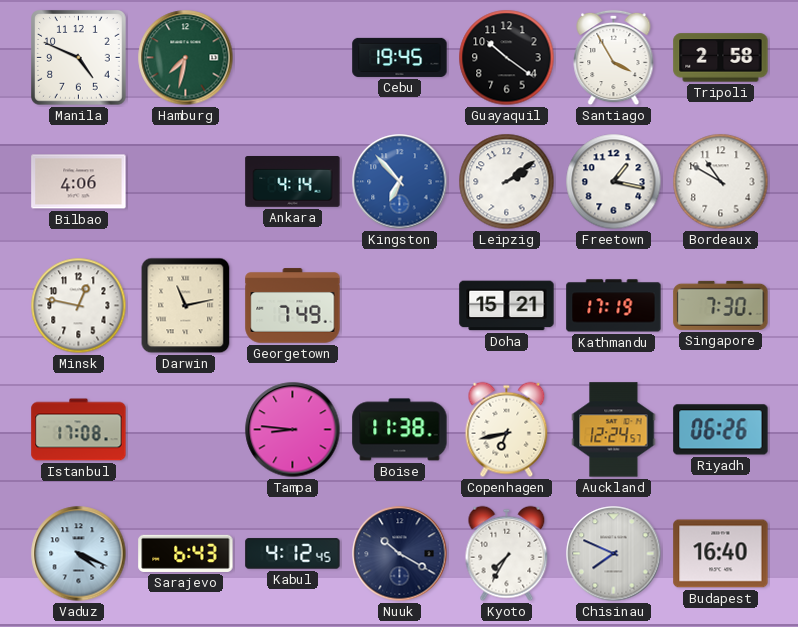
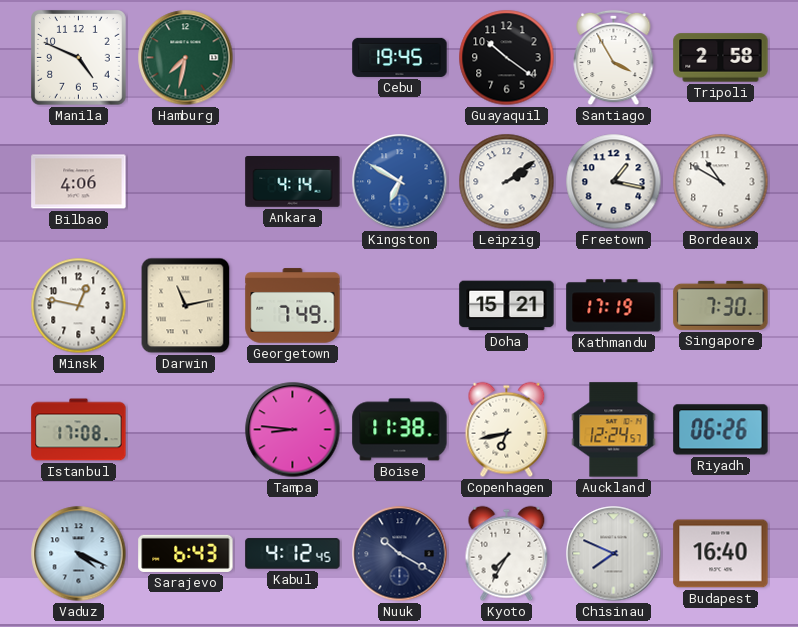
Kingston: 6:53 -> 6:50
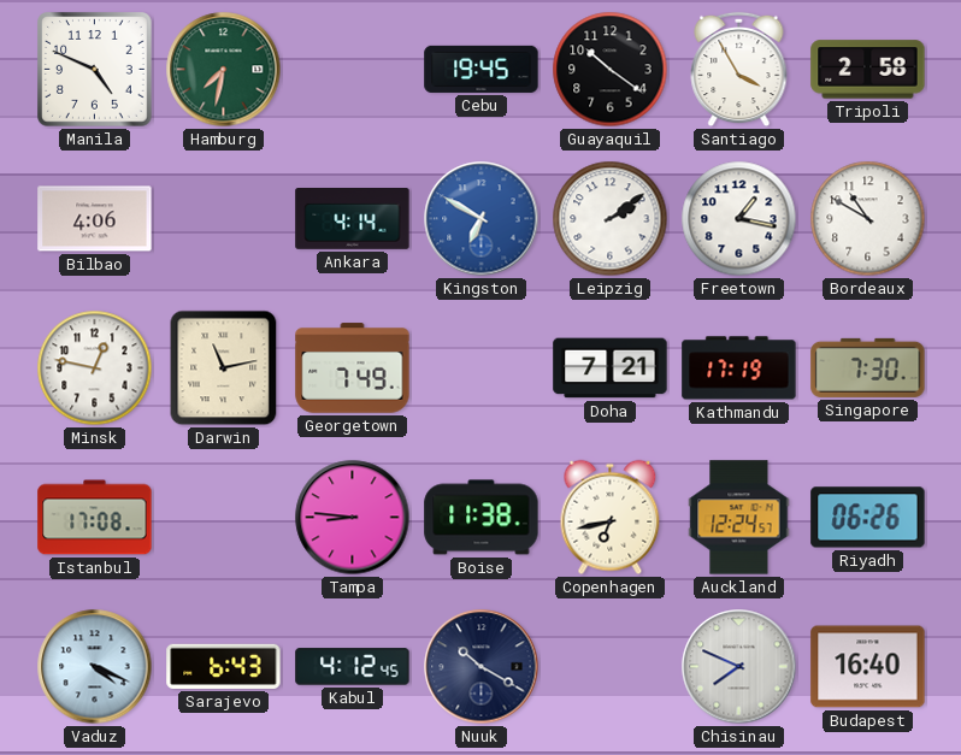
Doha: 15:21 -> 7:21
Kyoto: 7:35 -> none
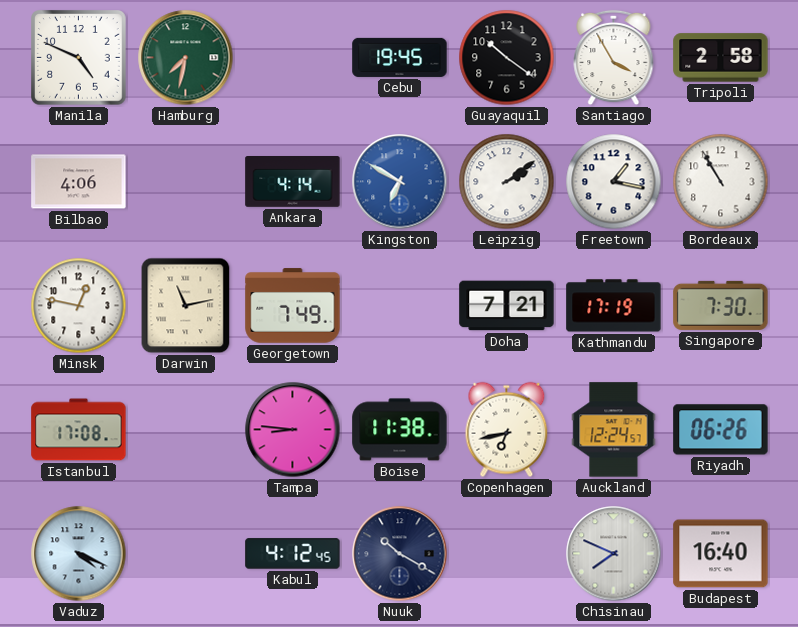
Bordeaux: 10:50 -> 10:55
Sarajevo: 6:43 -> none
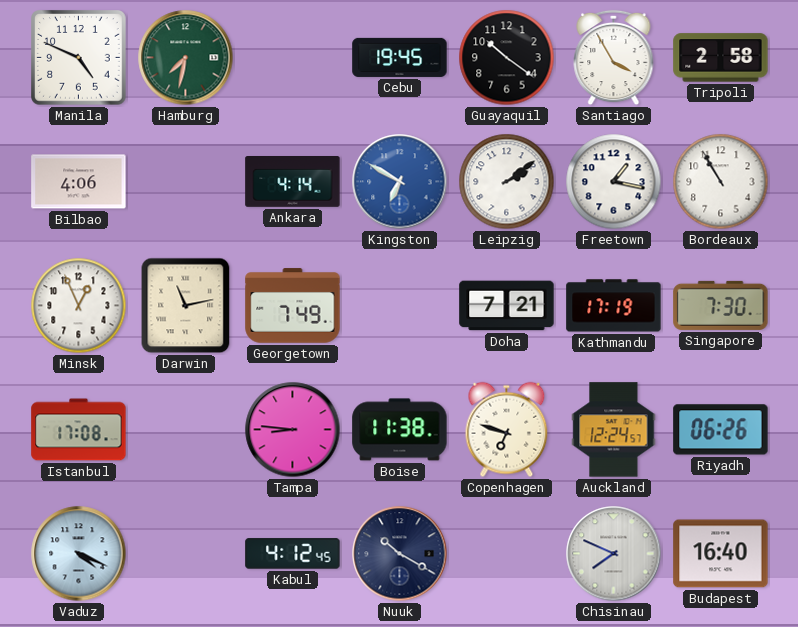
Minsk: 12:47 -> 12:56
Copenhagen: 6:43 -> 6:48
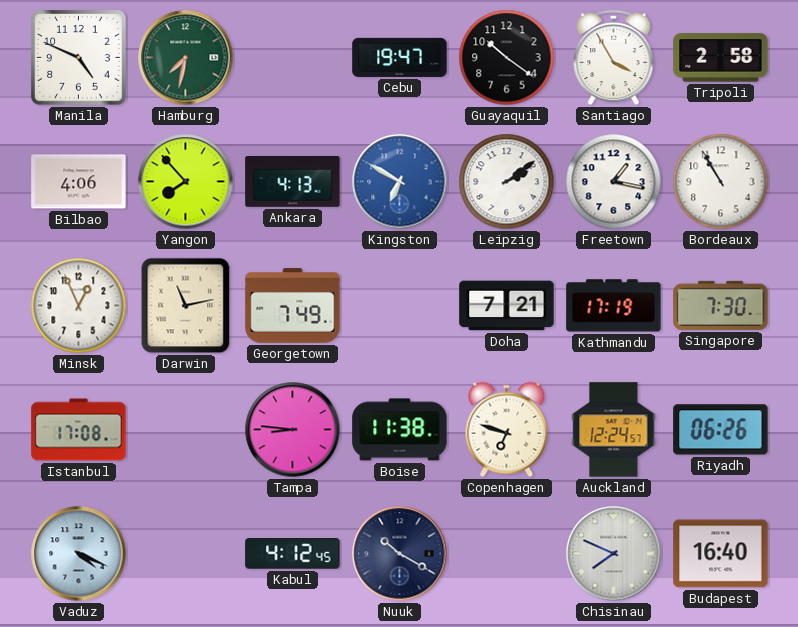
Cebu: 19:45 -> 19:47
Yangon: none -> 7:53
Ankara: 4:14 -> 4:13
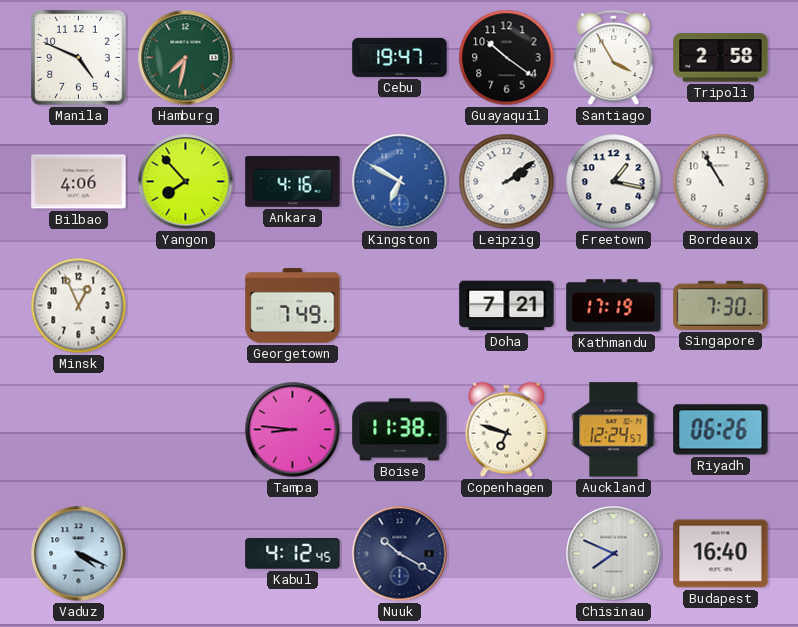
Ankara: 4:13 -> 4:16
Darwin: 11:13 -> none
Istanbul: 17:08 -> none
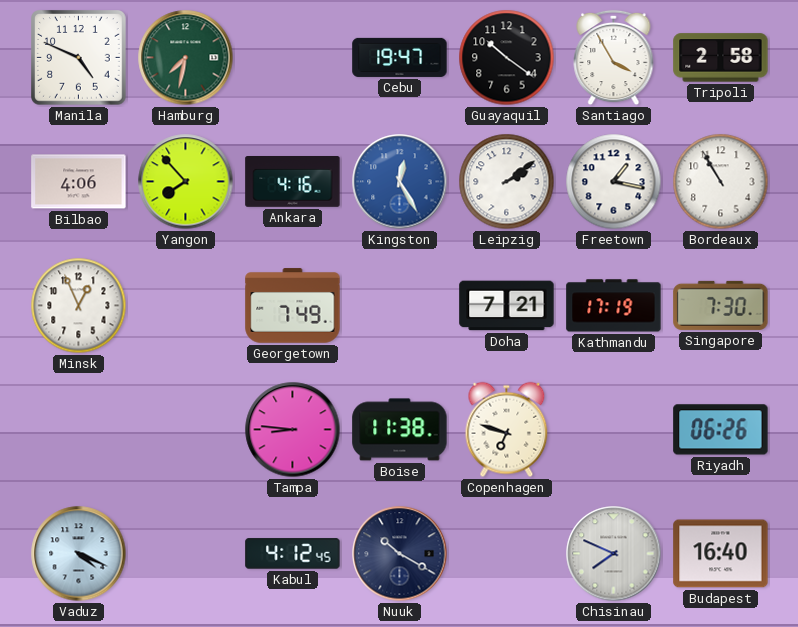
Kingston: 6:50 -> 12:25
Auckland: 12:24 -> none
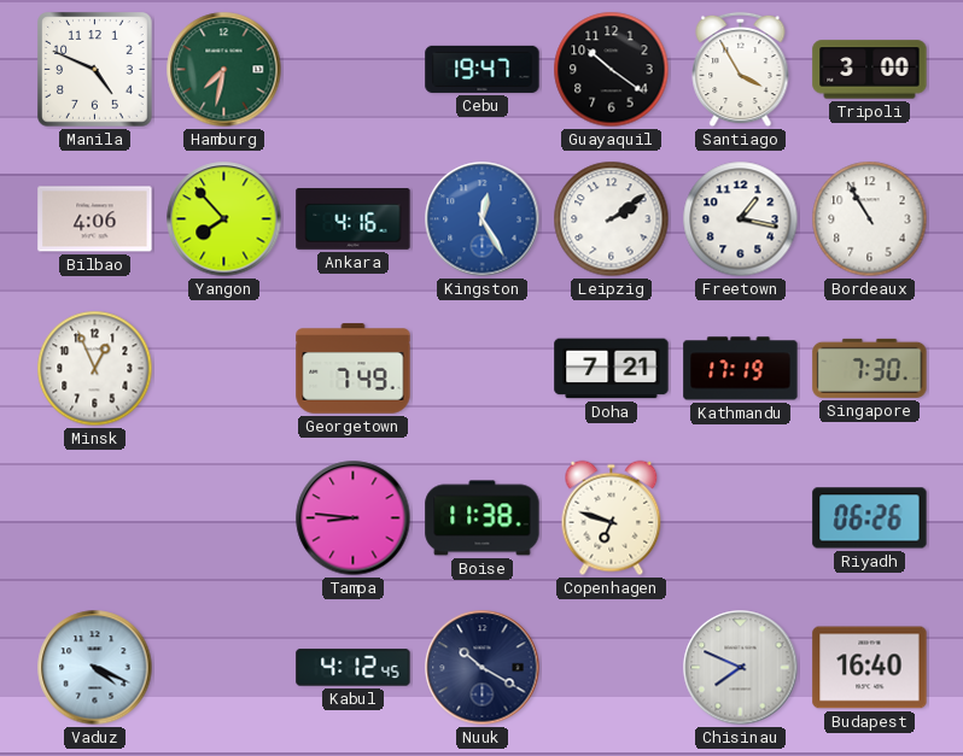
Tripoli: 2:58 -> 3:00
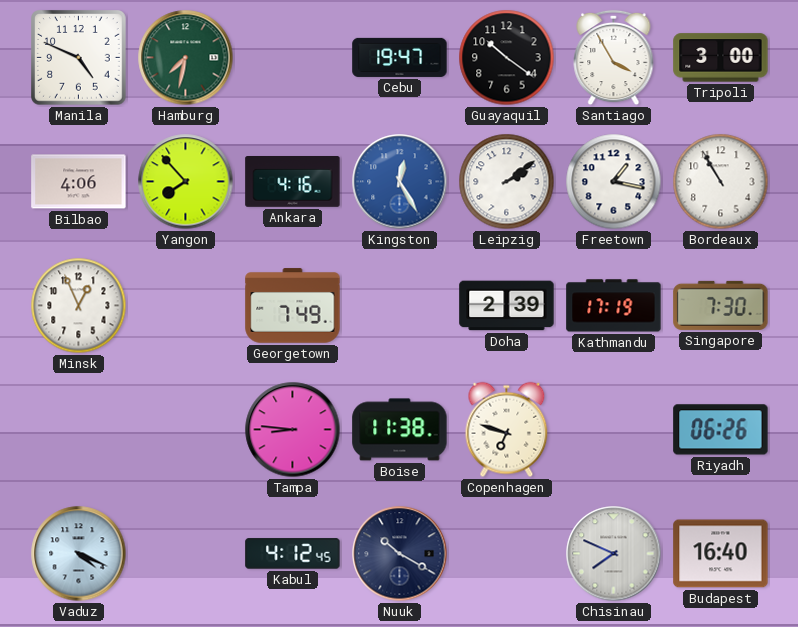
Doha: 7:21 -> 2:39
